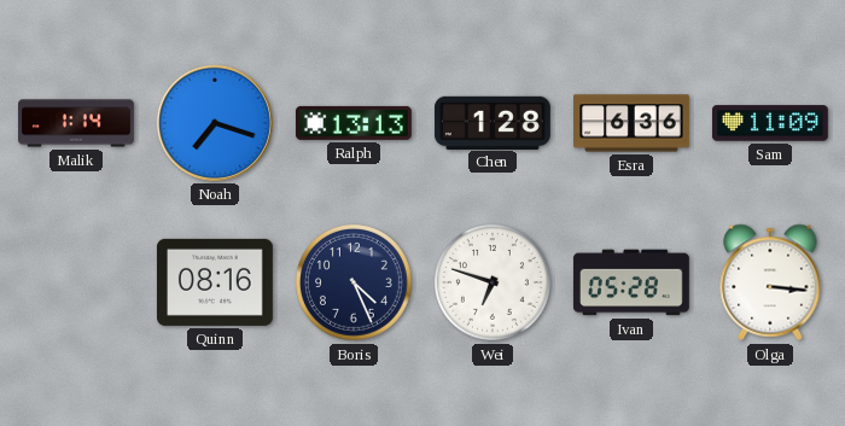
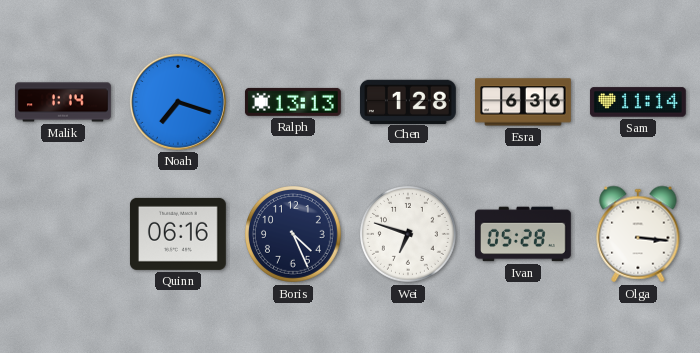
Sam: 11:09 -> 11:14
Quinn: 08:16 -> 06:16
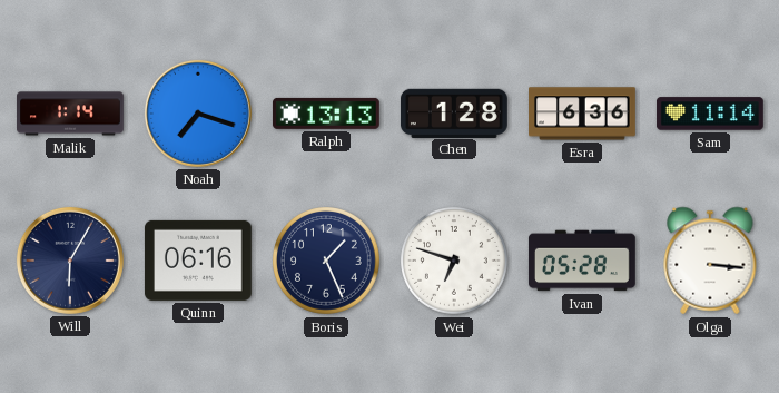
Will: none -> 6:05
Boris: 4:26 -> 1:26
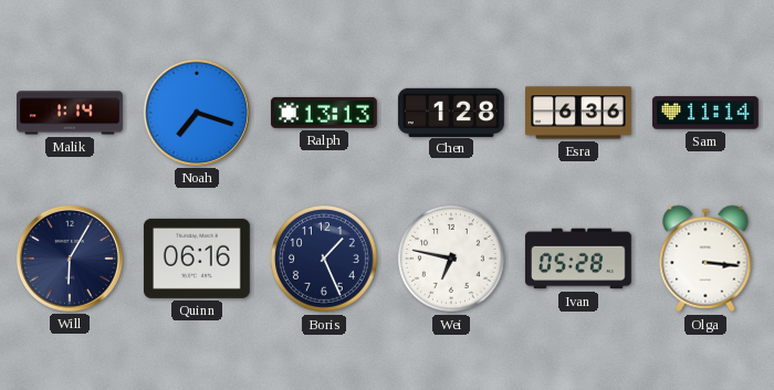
Wei: 6:48 -> 6:47
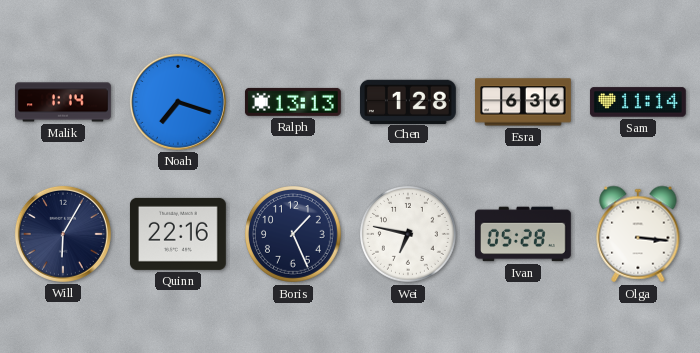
Quinn: 06:16 -> 22:16
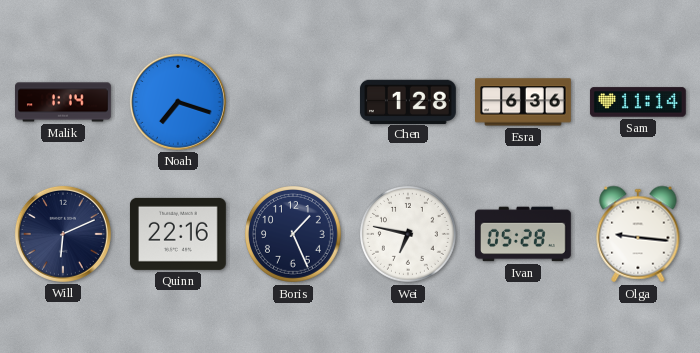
Ralph: 13:13 -> none
Will: 6:05 -> 6:11
Olga: 3:16 -> 9:16
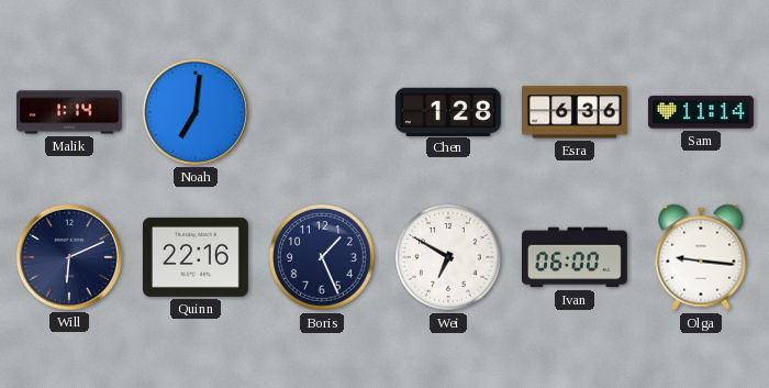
Noah: 7:18 -> 7:01
Wei: 6:47 -> 6:50
Ivan: 05:28 -> 06:00
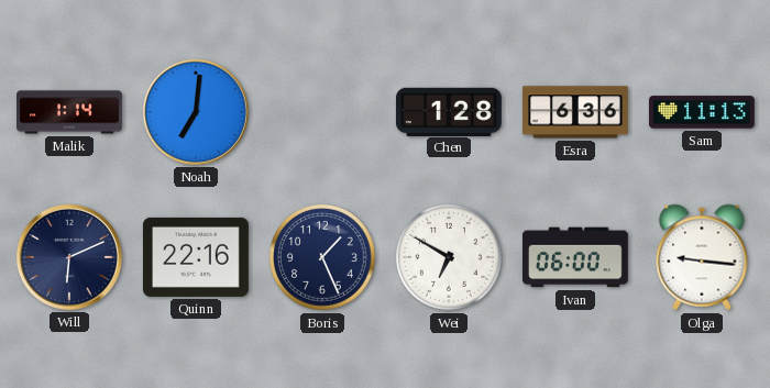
Sam: 11:14 -> 11:13
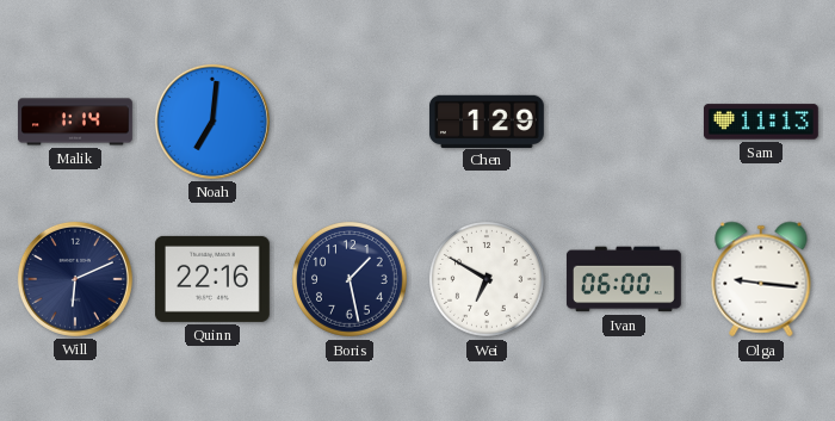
Chen: 1:28 -> 1:29
Esra: 6:36 -> none
Boris: 1:26 -> 1:28
